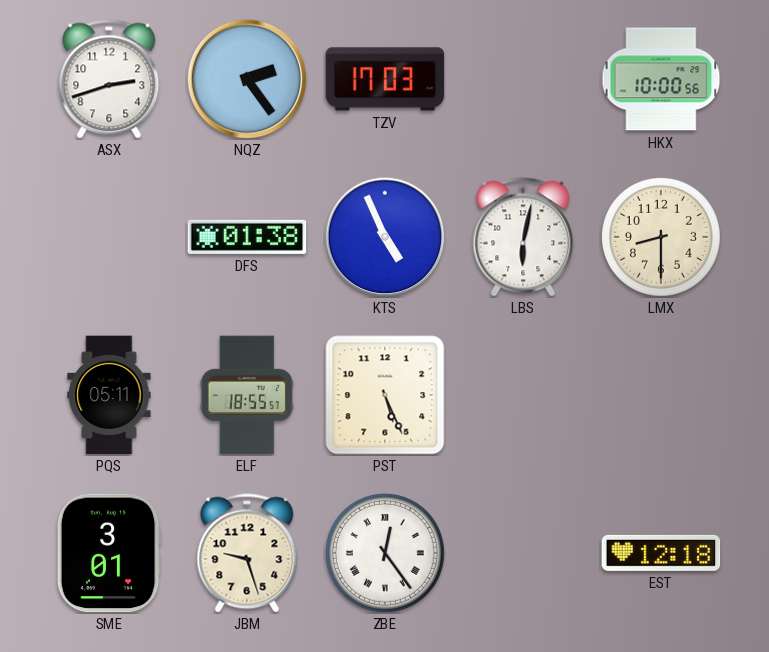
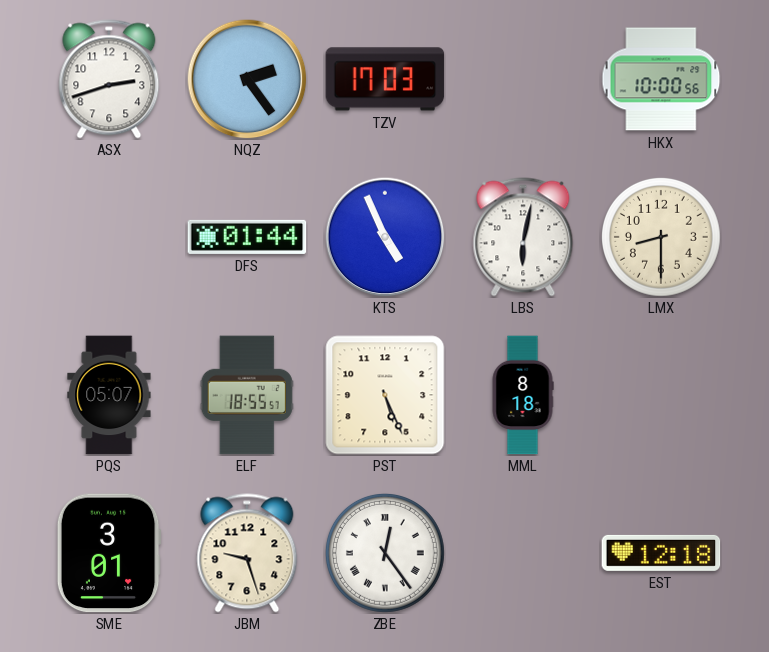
DFS: 01:38 -> 01:44
PQS: 05:11 -> 05:07
MML: none -> 8:18
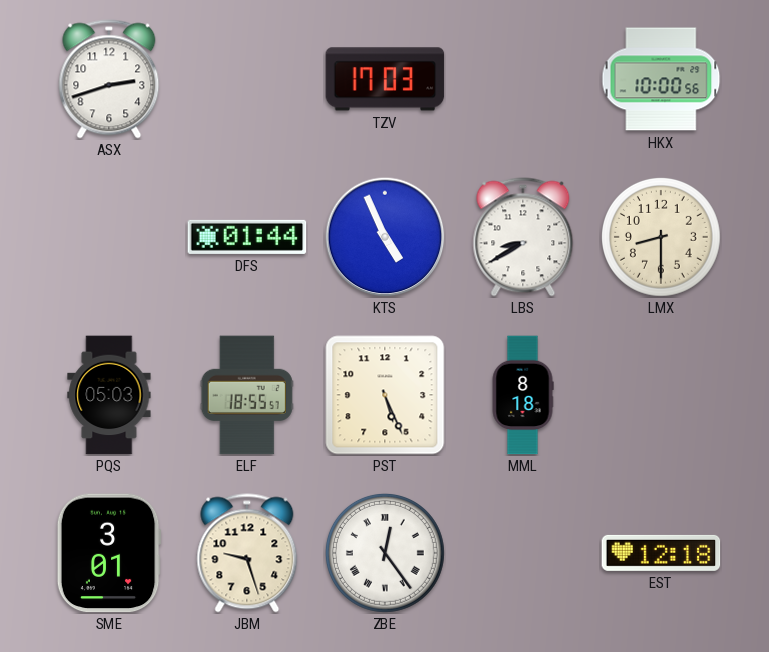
NQZ: 2:24 -> none
LBS: 6:02 -> 8:40
PQS: 05:07 -> 05:03
